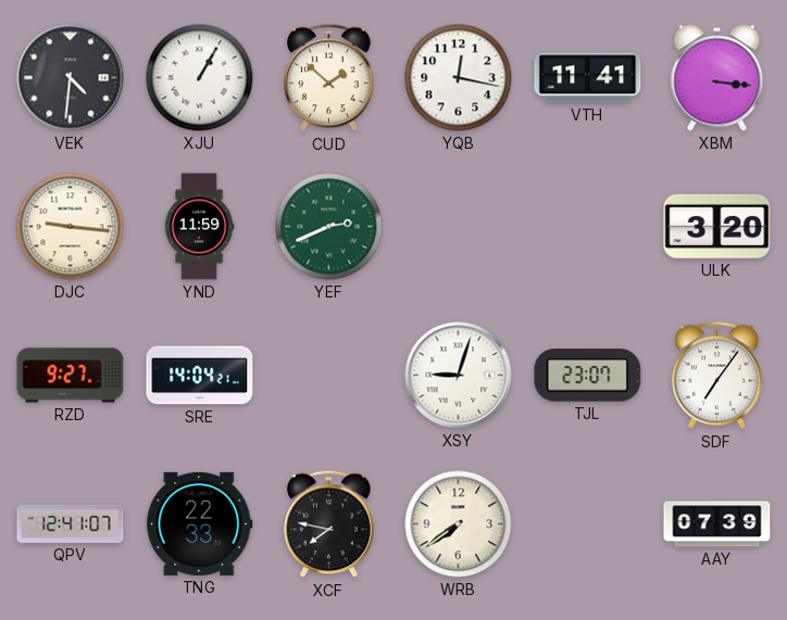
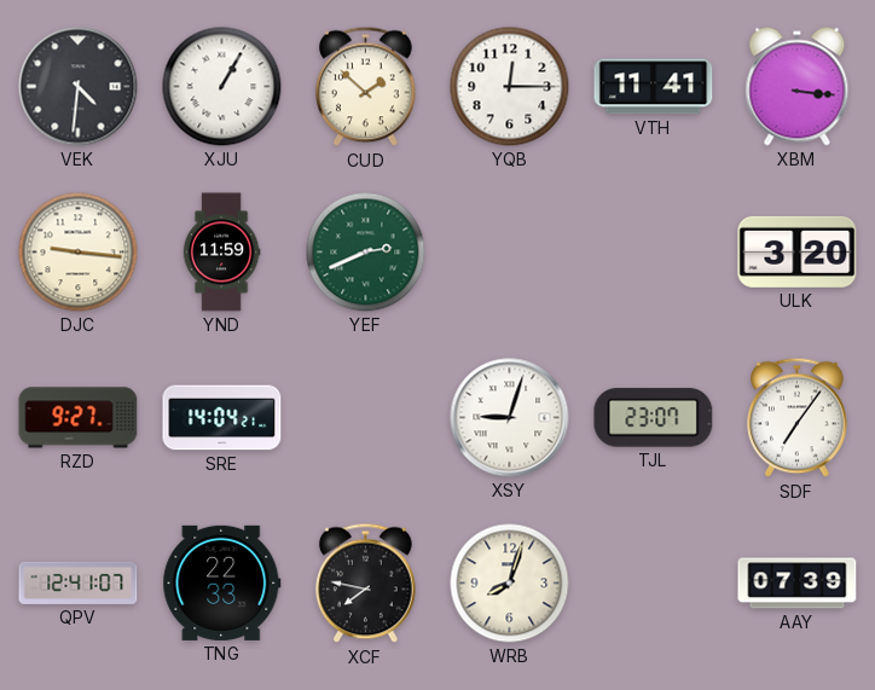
YQB: 12:17 -> 12:15
WRB: 7:39 -> 8:03
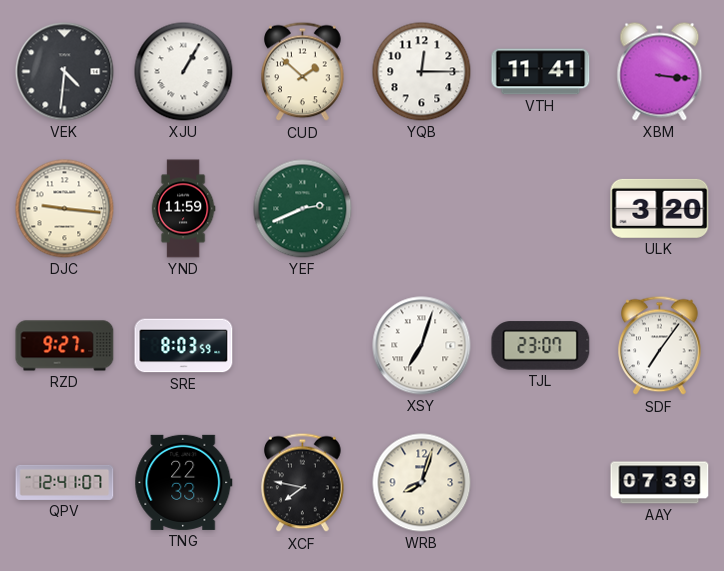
SRE: 14:04 -> 8:03
XSY: 9:03 -> 7:03
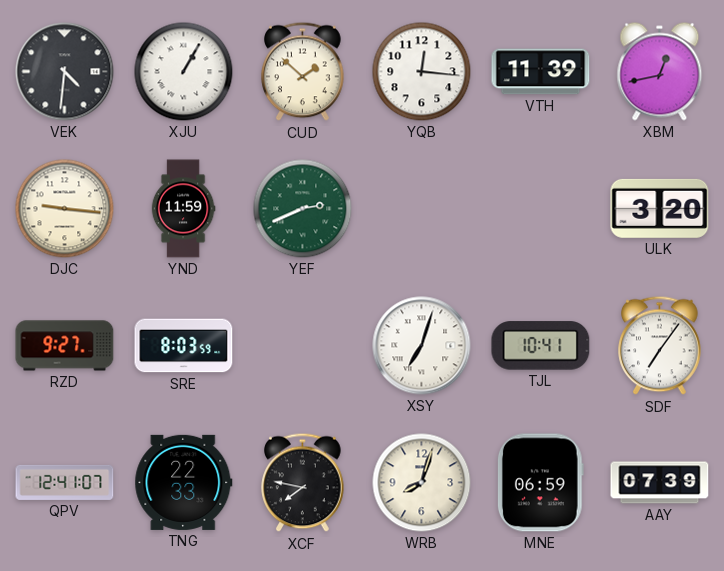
YQB: 12:15 -> 12:16
VTH: 11:41 -> 11:39
XBM: 3:16 -> 12:43
TJL: 23:07 -> 10:41
MNE: none -> 06:59
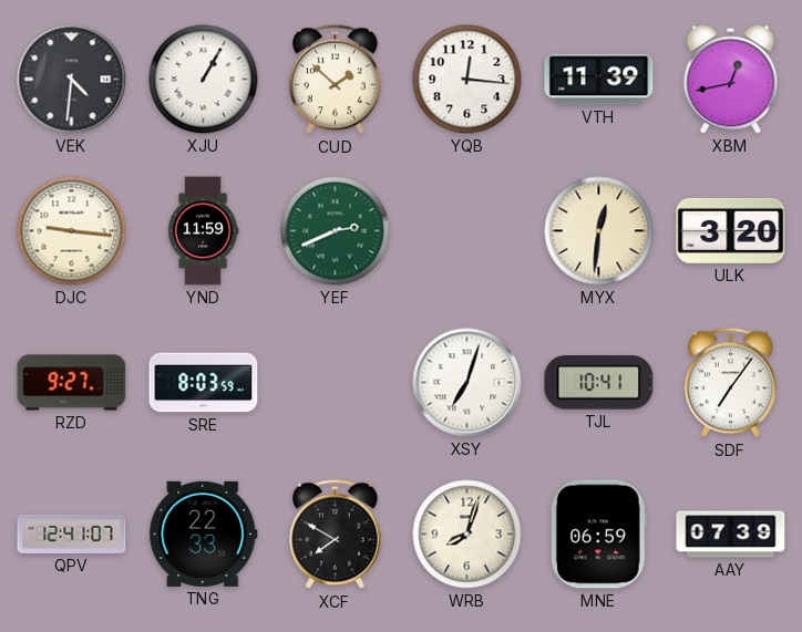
MYX: none -> 12:31
XCF: 7:47 -> 7:50
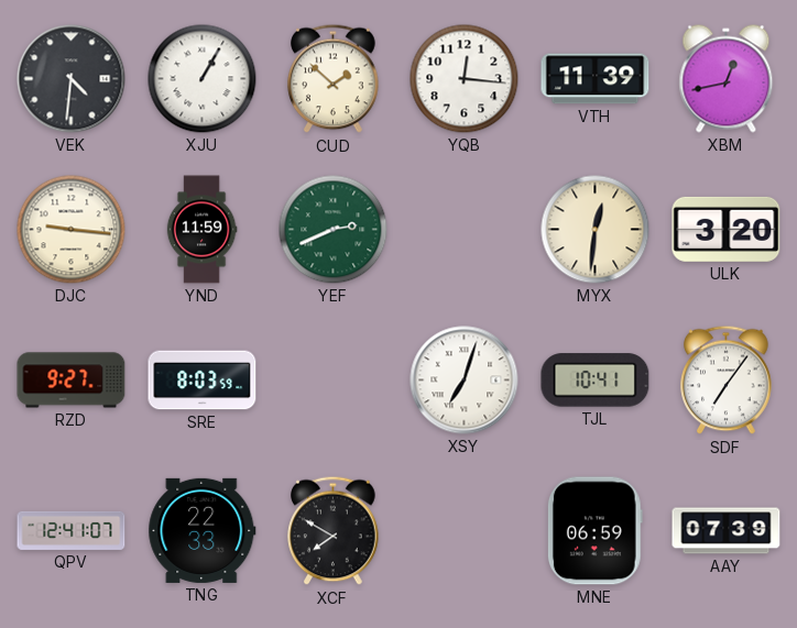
WRB: 8:03 -> none
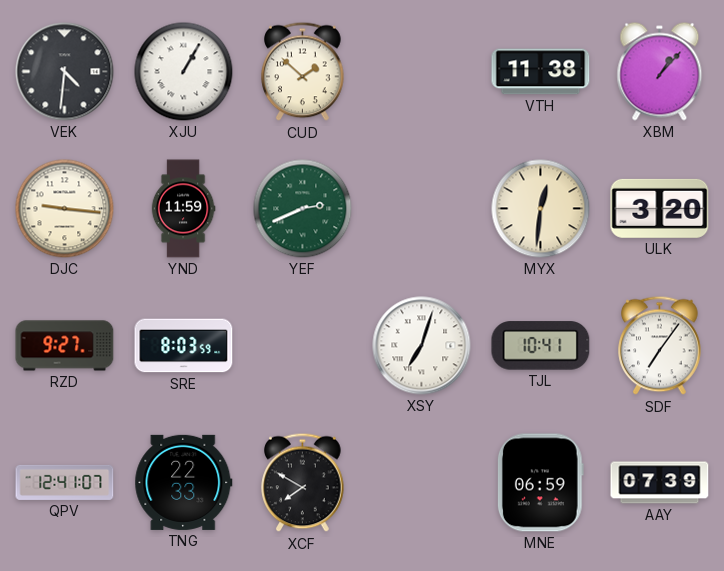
YQB: 12:16 -> none
VTH: 11:39 -> 11:38
XBM: 12:43 -> 1:07
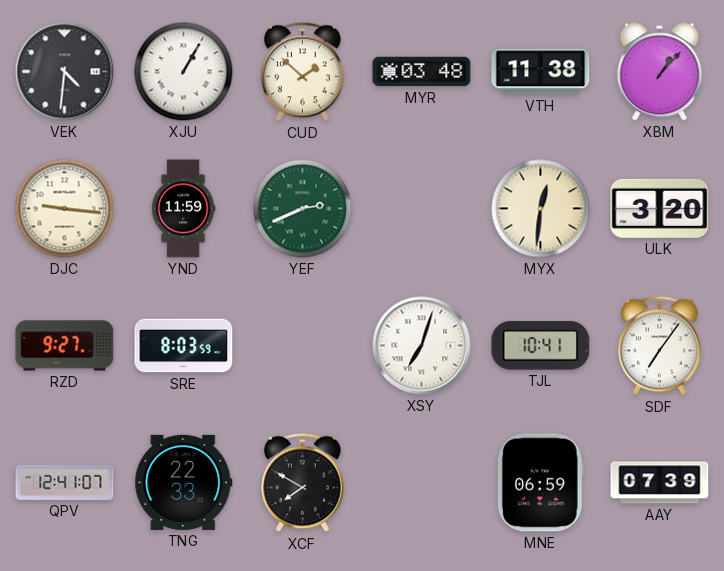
MYR: none -> 03:48
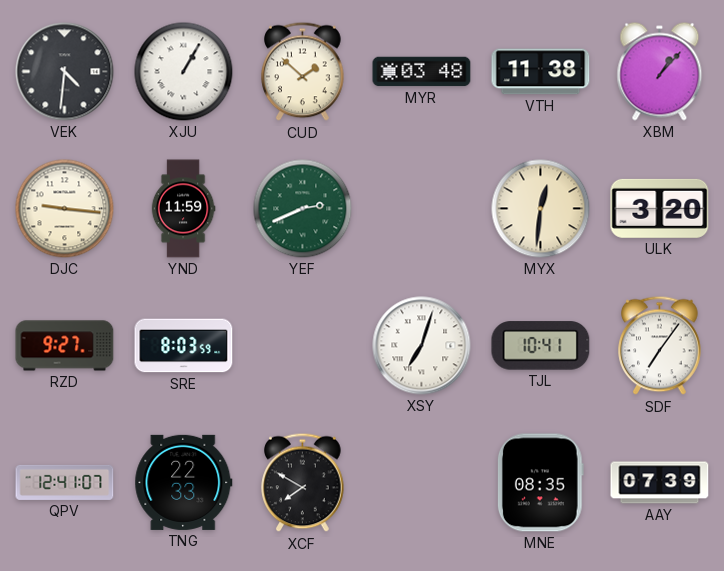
MNE: 06:59 -> 08:35
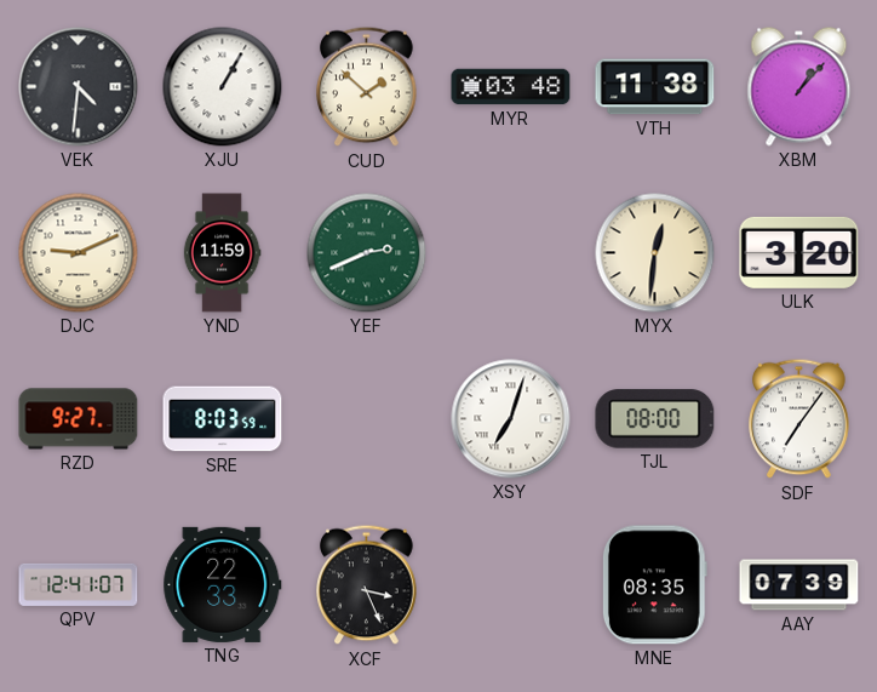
DJC: 9:16 -> 9:11
TJL: 10:41 -> 08:00
XCF: 7:50 -> 3:26
